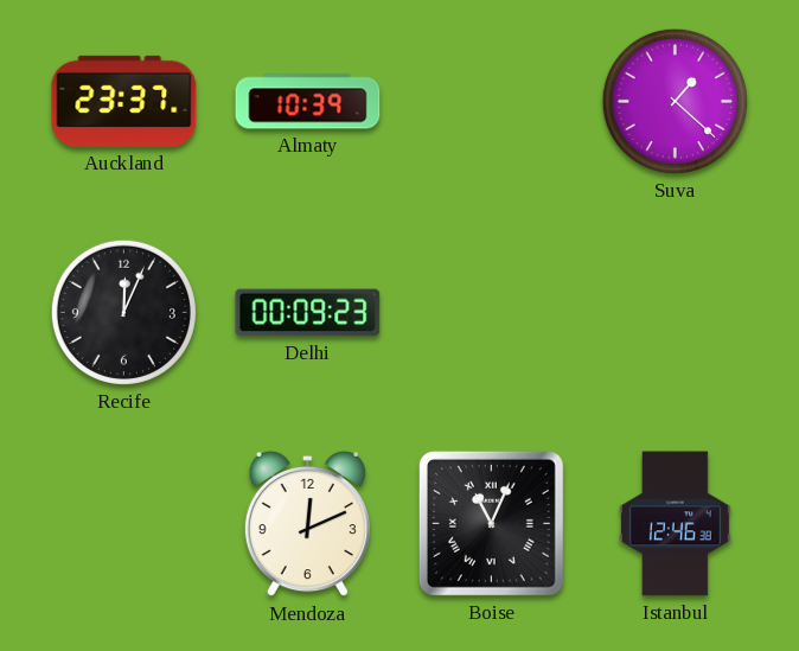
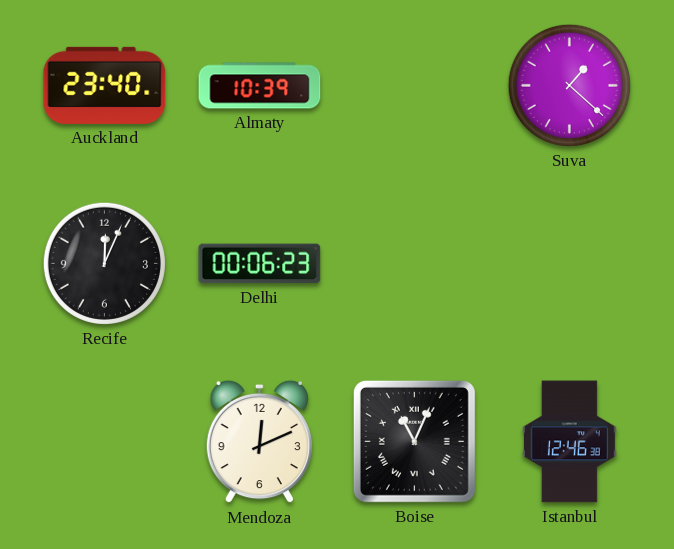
Auckland: 23:37 -> 23:40
Delhi: 00:09 -> 00:06
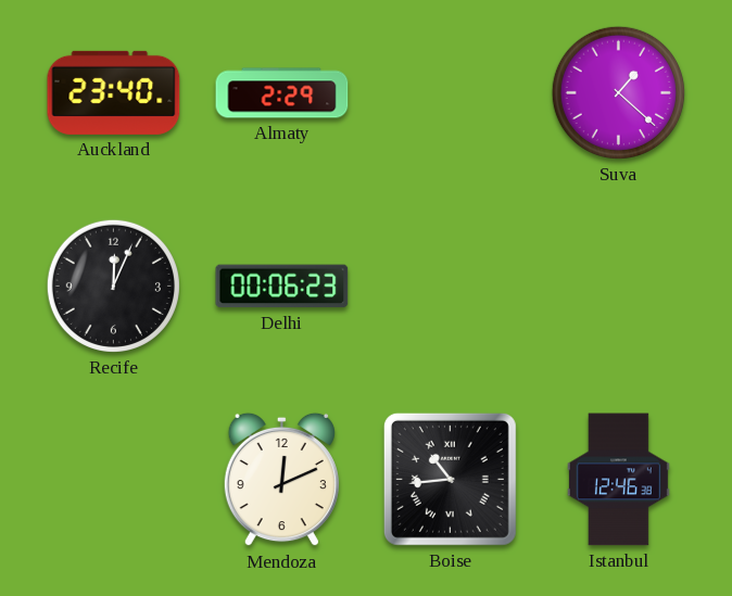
Almaty: 10:39 -> 2:29
Boise: 11:04 -> 10:44
